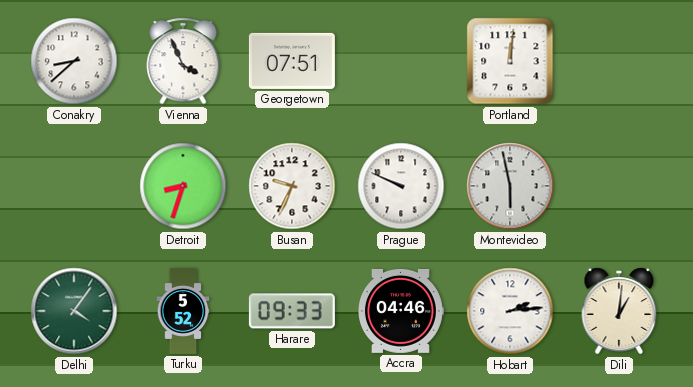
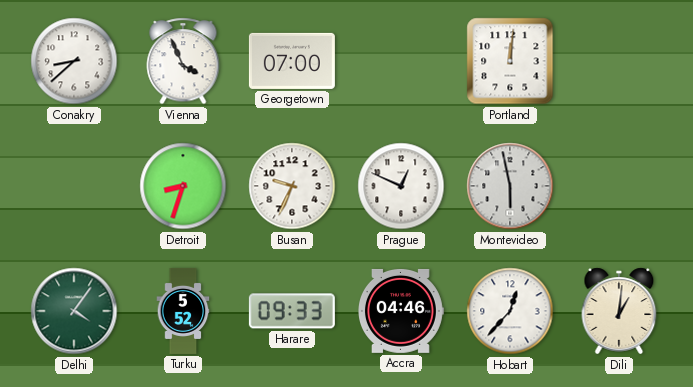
Georgetown: 07:51 -> 07:00
Prague: 9:49 -> 12:49
Hobart: 2:14 -> 12:37
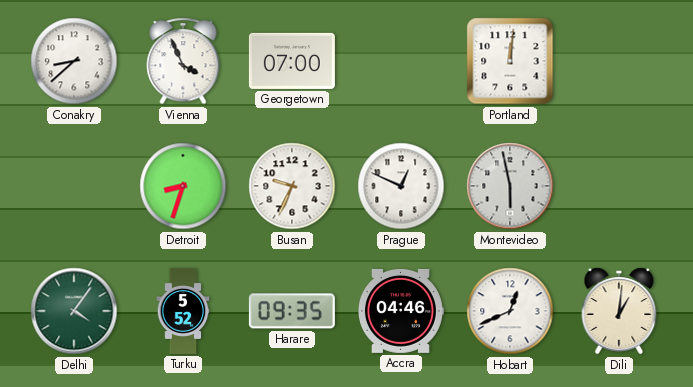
Harare: 09:33 -> 09:35
Hobart: 12:37 -> 12:41
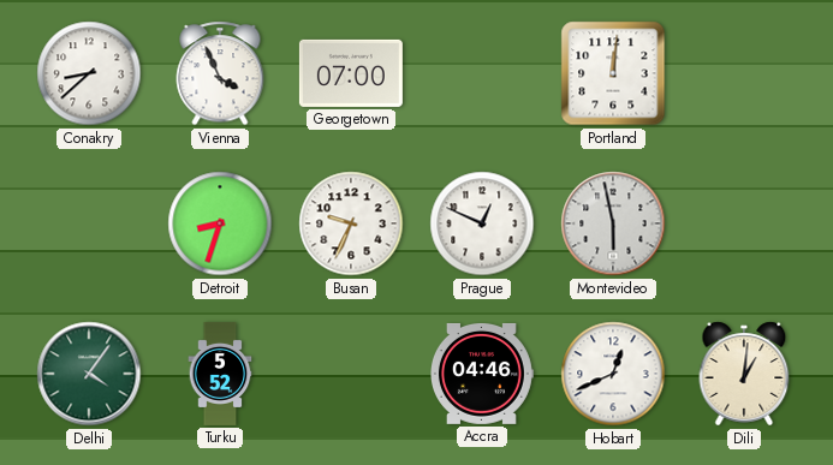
Harare: 09:35 -> none
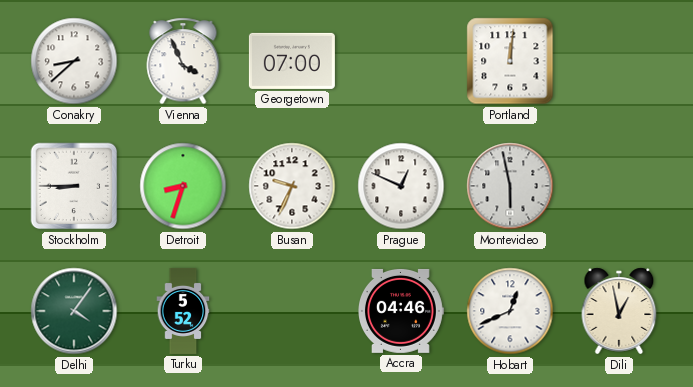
Stockholm: none -> 8:45
Dili: 1:01 -> 12:58
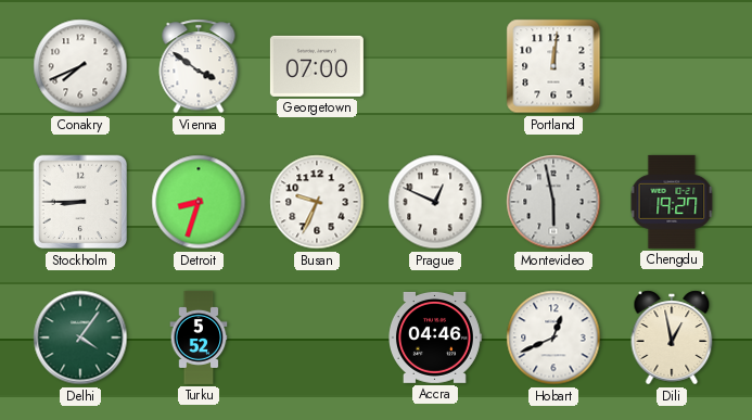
Conakry: 8:38 -> 7:41
Vienna: 3:56 -> 3:51
Chengdu: none -> 19:27
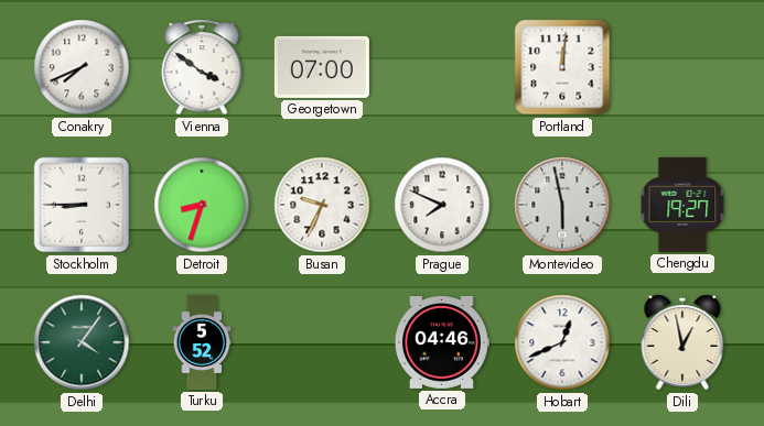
Prague: 12:49 -> 7:49
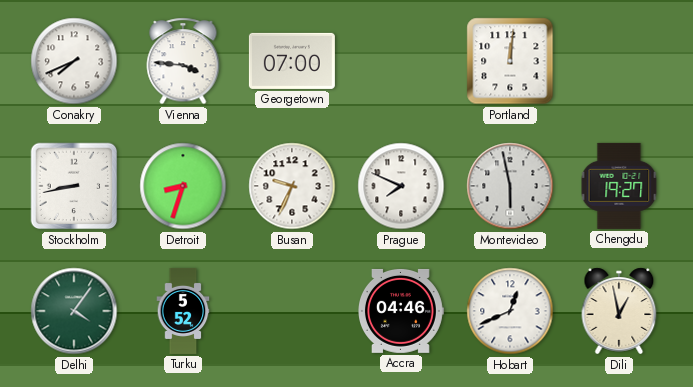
Vienna: 3:51 -> 3:46
Stockholm: 8:45 -> 8:43
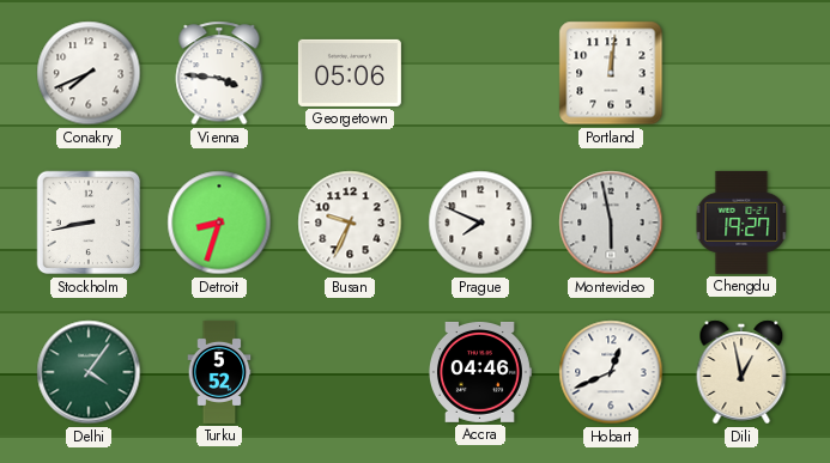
Georgetown: 07:00 -> 05:06
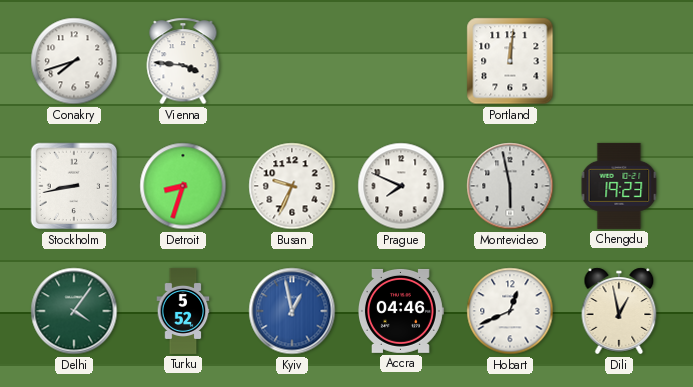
Conakry: 7:41 -> 7:42
Georgetown: 05:06 -> none
Chengdu: 19:27 -> 19:23
Kyiv: none -> 12:58
